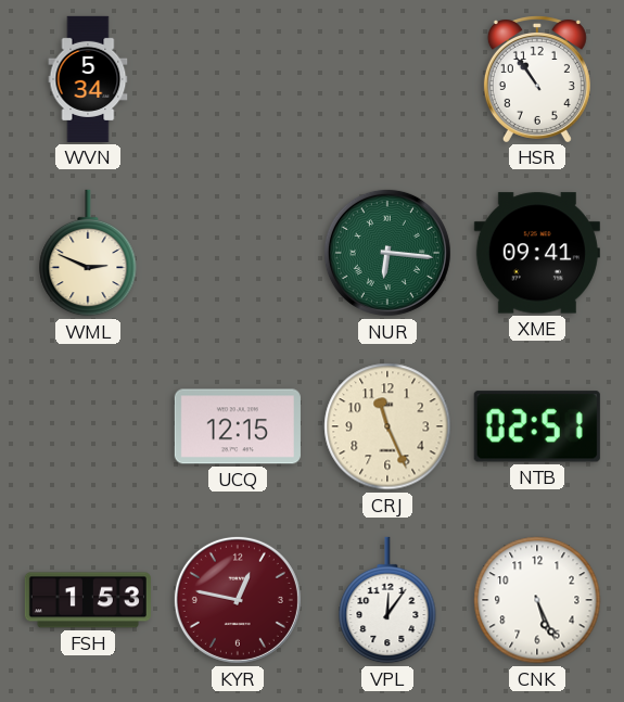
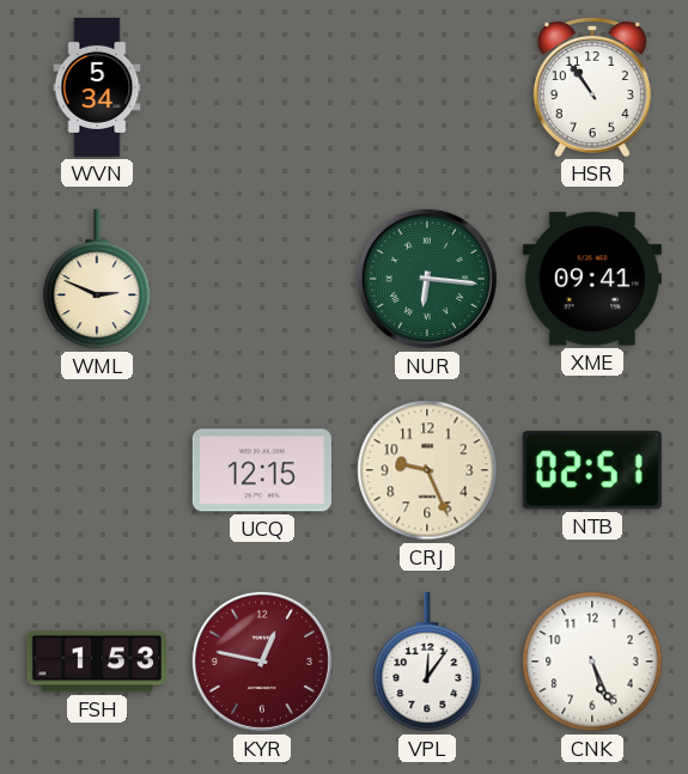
CRJ: 11:26 -> 9:26
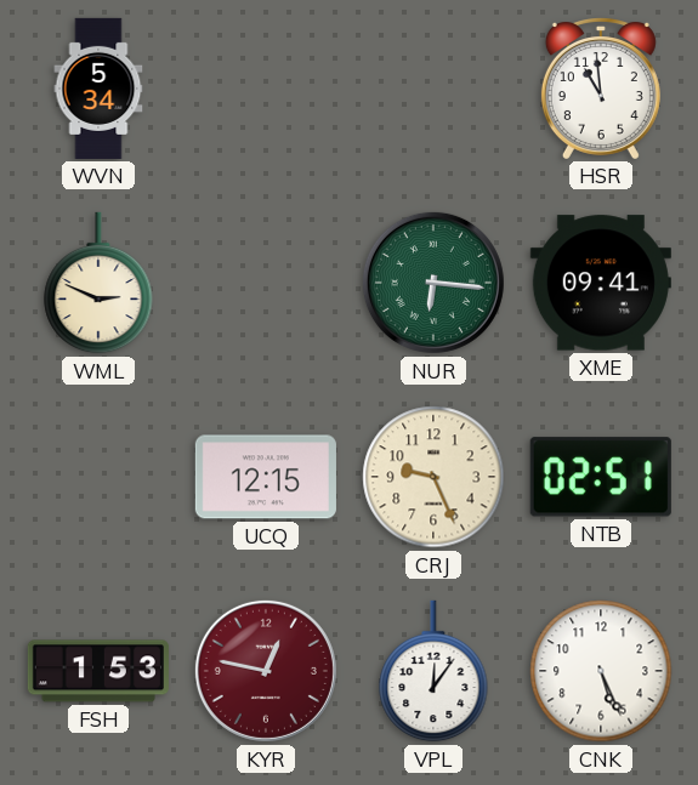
HSR: 10:54 -> 10:59
